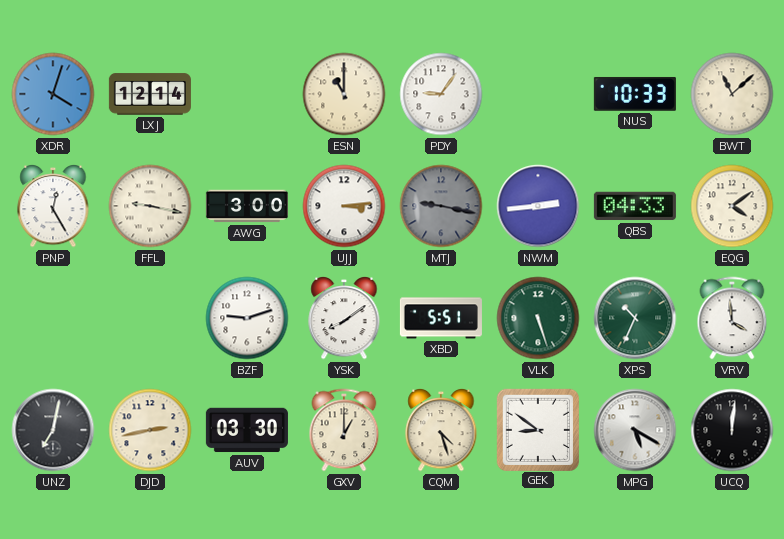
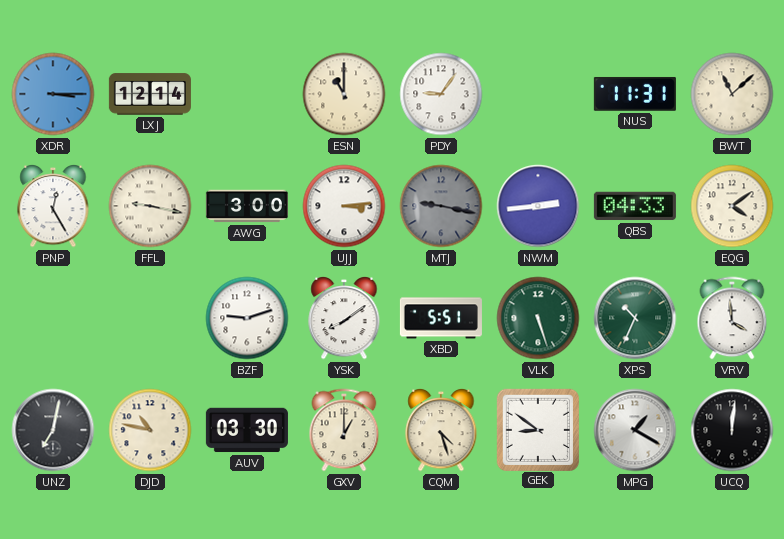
XDR: 4:03 -> 3:15
NUS: 10:33 -> 11:31
DJD: 2:43 -> 10:47
MPG: 5:20 -> 1:20
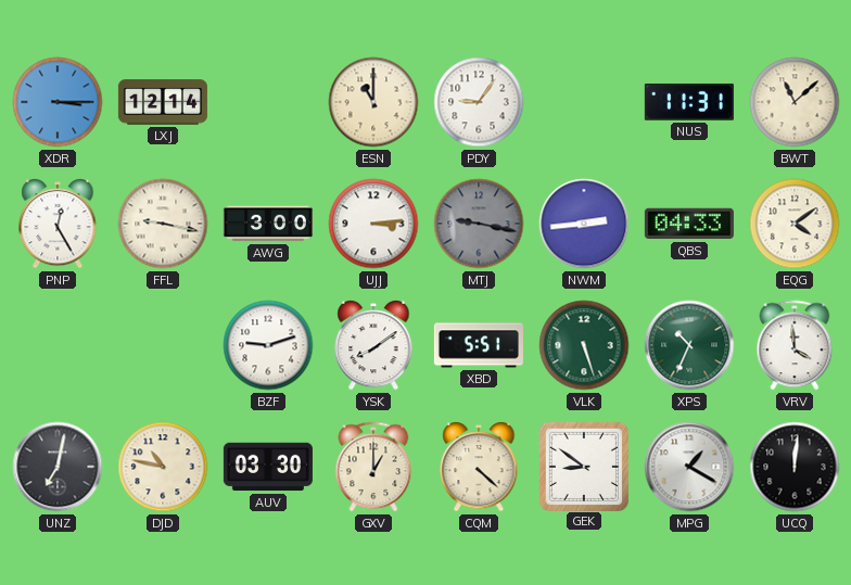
CQM: 4:27 -> 4:22
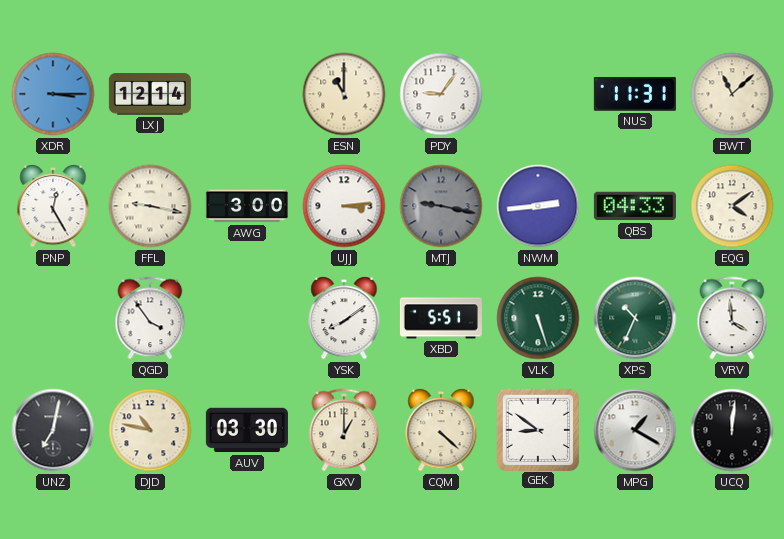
QGD: none -> 3:54
BZF: 9:12 -> none
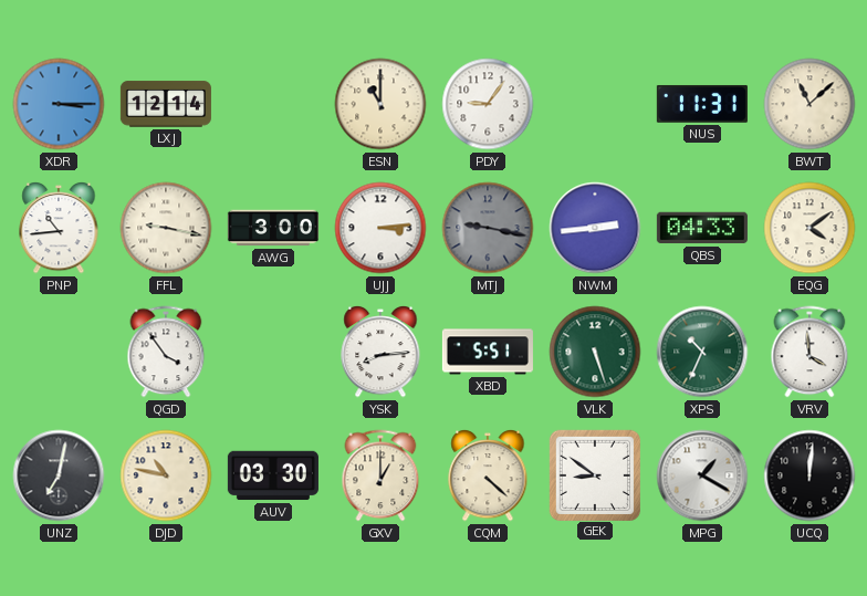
PNP: 12:25 -> 10:44
YSK: 8:09 -> 8:14
